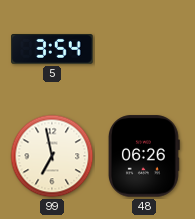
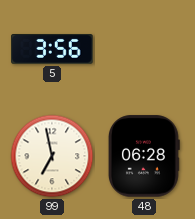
5: 3:54 -> 3:56
48: 06:26 -> 06:28
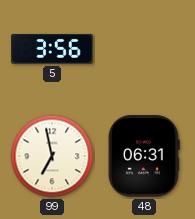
48: 06:28 -> 06:31
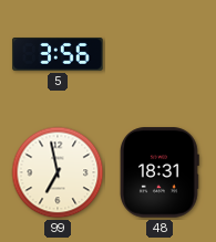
48: 06:31 -> 18:31
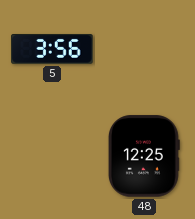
99: 6:58 -> none
48: 18:31 -> 12:25
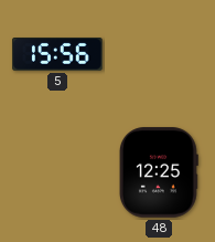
5: 3:56 -> 15:56
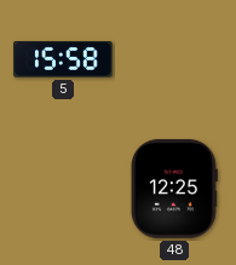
5: 15:56 -> 15:58
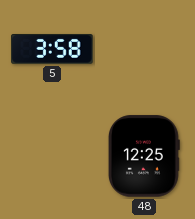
5: 15:58 -> 3:58
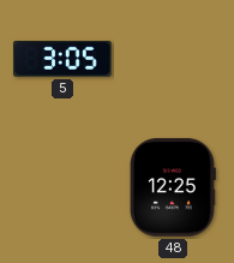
5: 3:58 -> 3:05
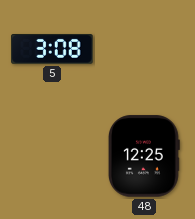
5: 3:05 -> 3:08
